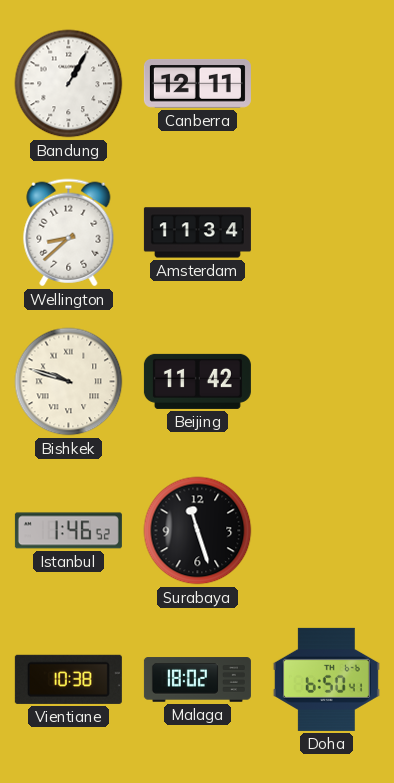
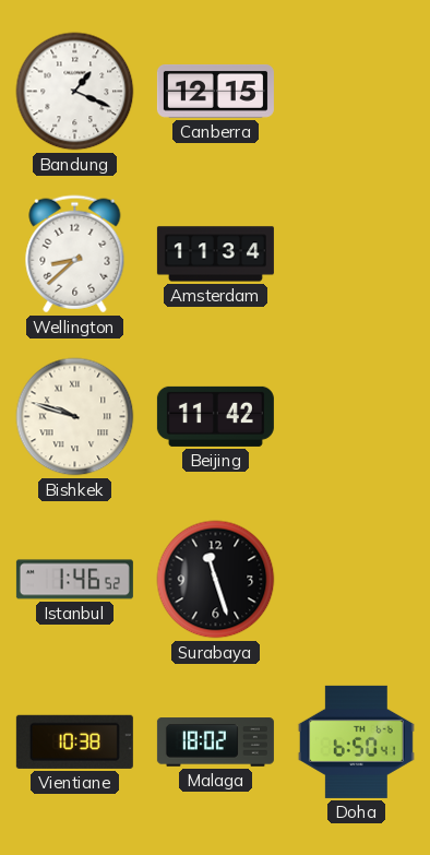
Bandung: 1:05 -> 1:19
Canberra: 12:11 -> 12:15
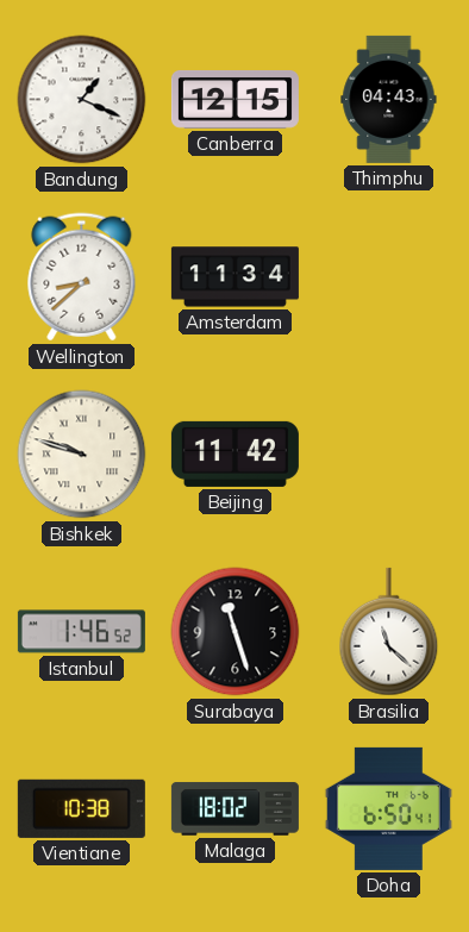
Thimphu: none -> 04:43
Brasilia: none -> 11:22
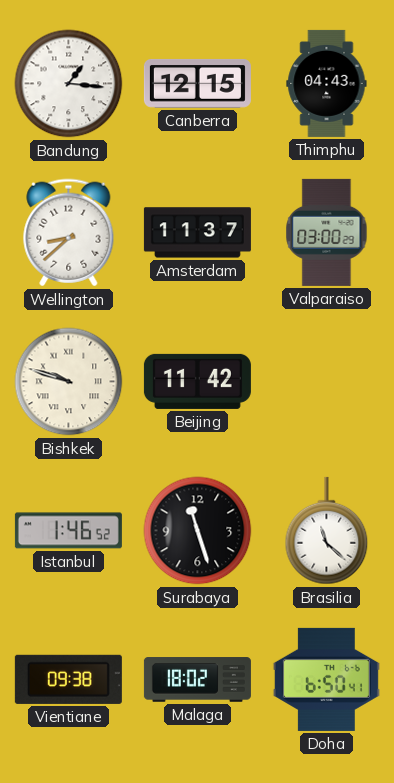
Bandung: 1:19 -> 1:16
Amsterdam: 11:34 -> 11:37
Valparaiso: none -> 03:00
Vientiane: 10:38 -> 09:38
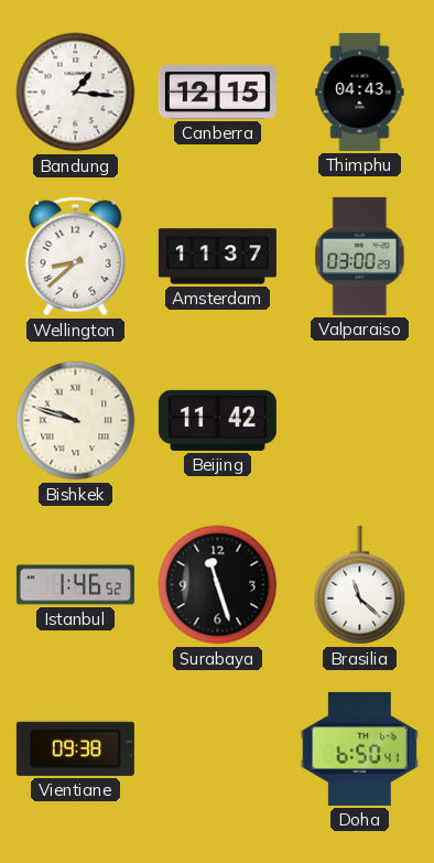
Malaga: 18:02 -> none
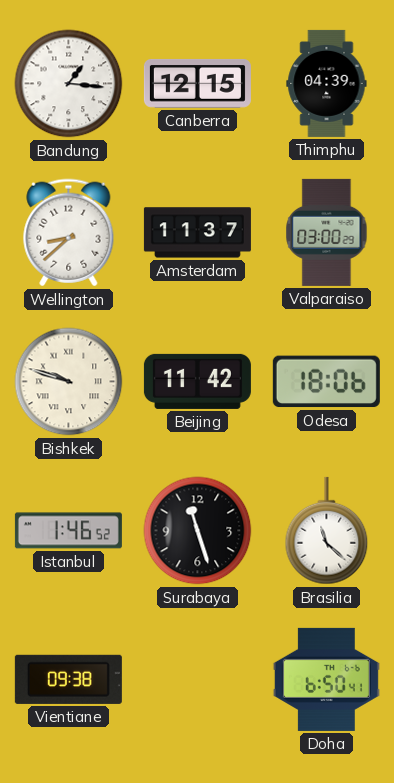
Thimphu: 04:43 -> 04:39
Odesa: none -> 18:06
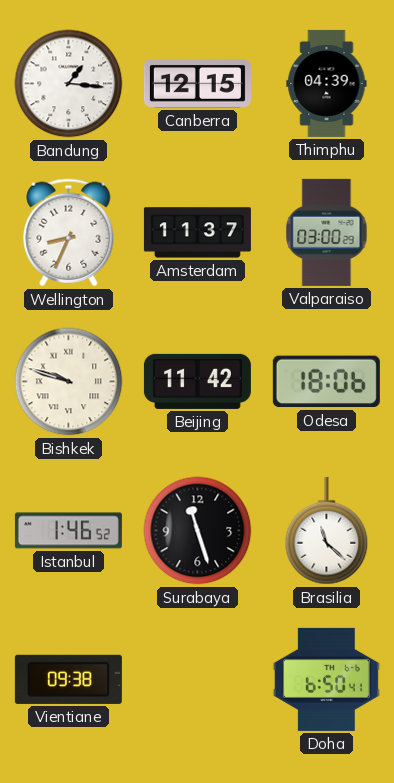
Wellington: 8:38 -> 8:34
